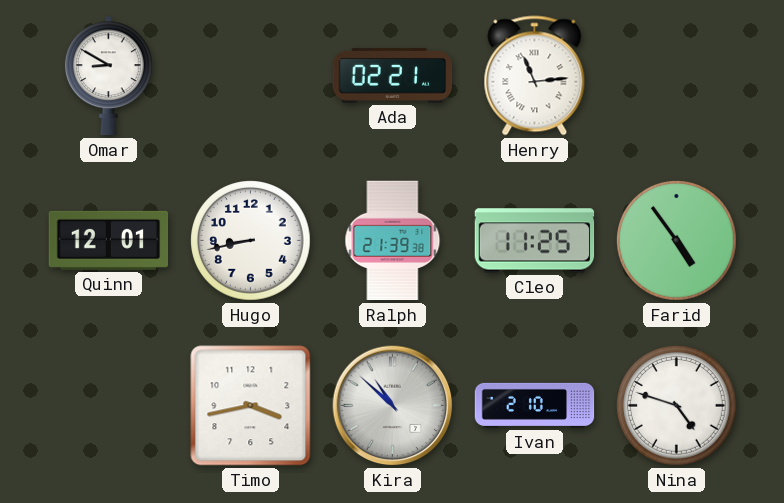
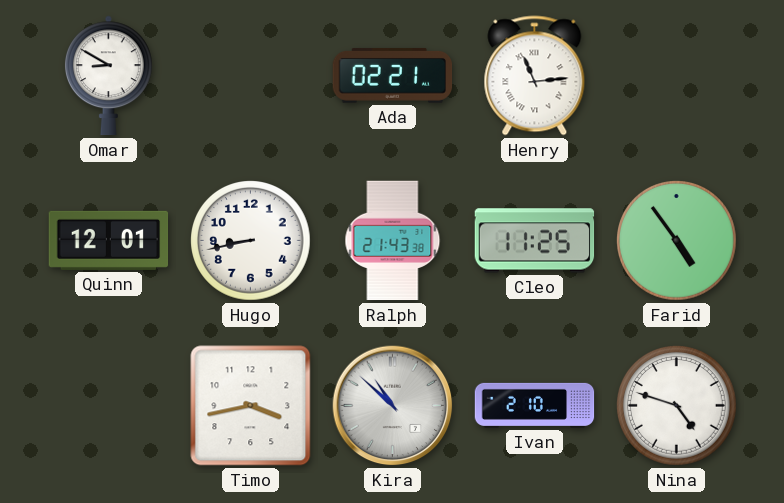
Ralph: 21:39 -> 21:43
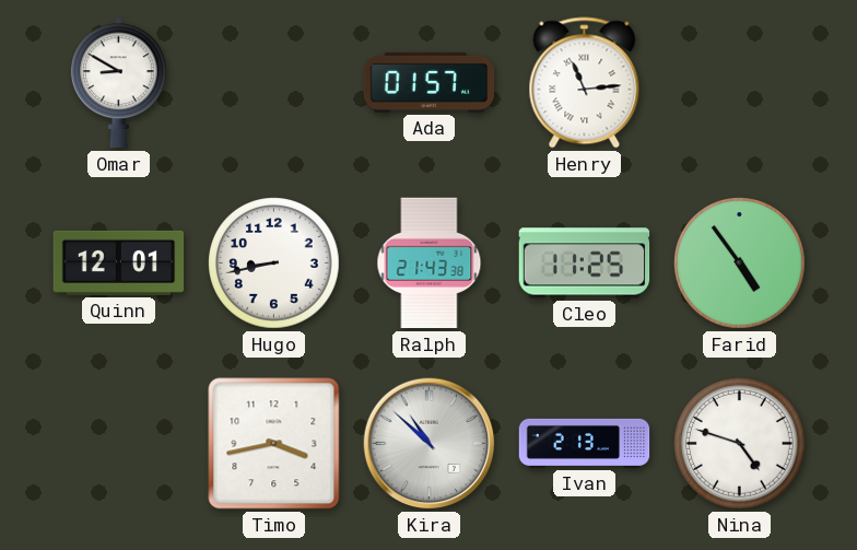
Ada: 02:21 -> 01:57
Ivan: 2:10 -> 2:13
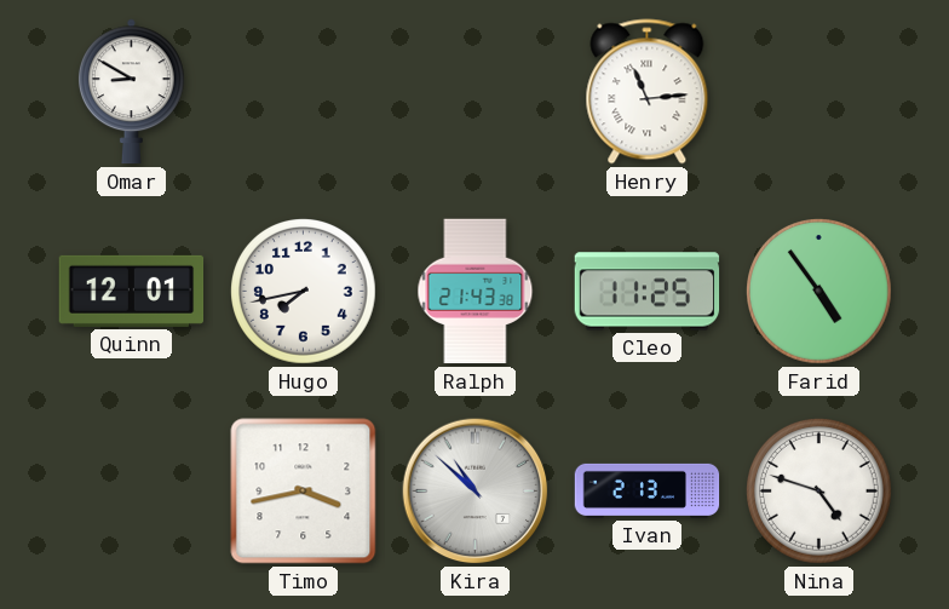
Ada: 01:57 -> none
Hugo: 8:43 -> 7:43
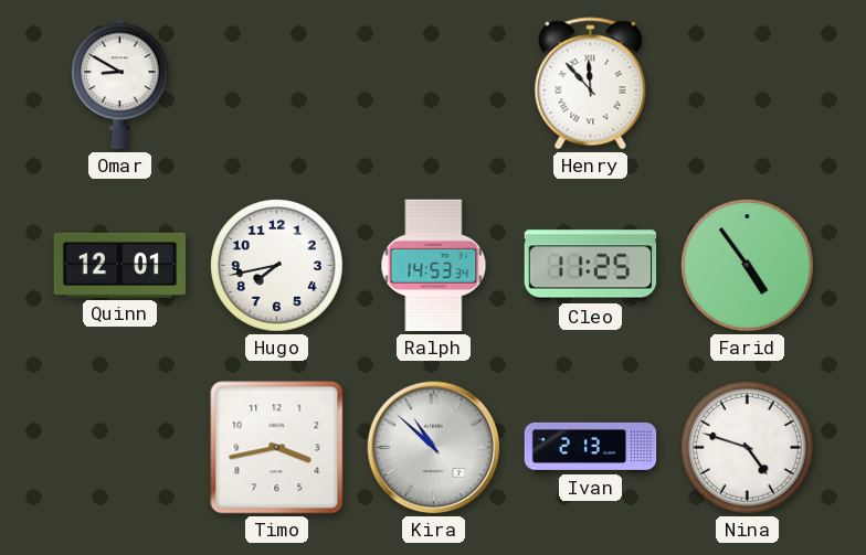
Henry: 11:14 -> 11:53
Ralph: 21:43 -> 14:53
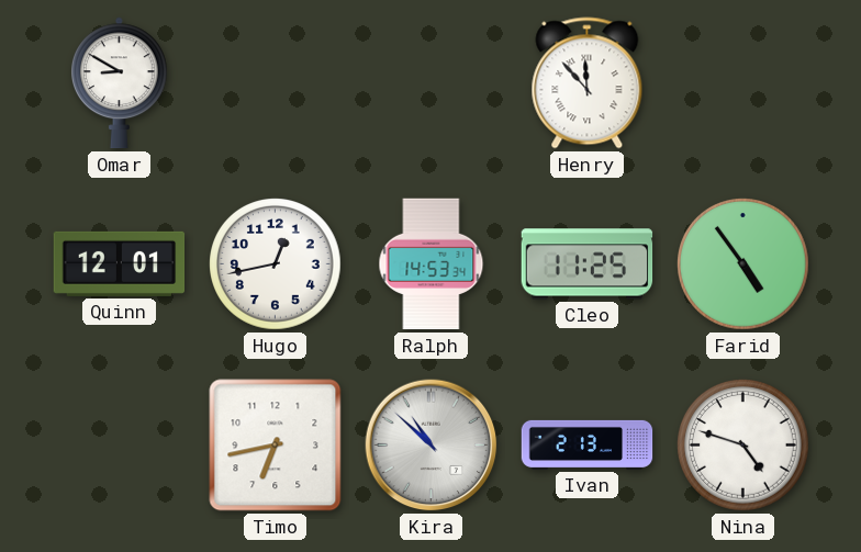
Hugo: 7:43 -> 12:43
Timo: 3:43 -> 6:43
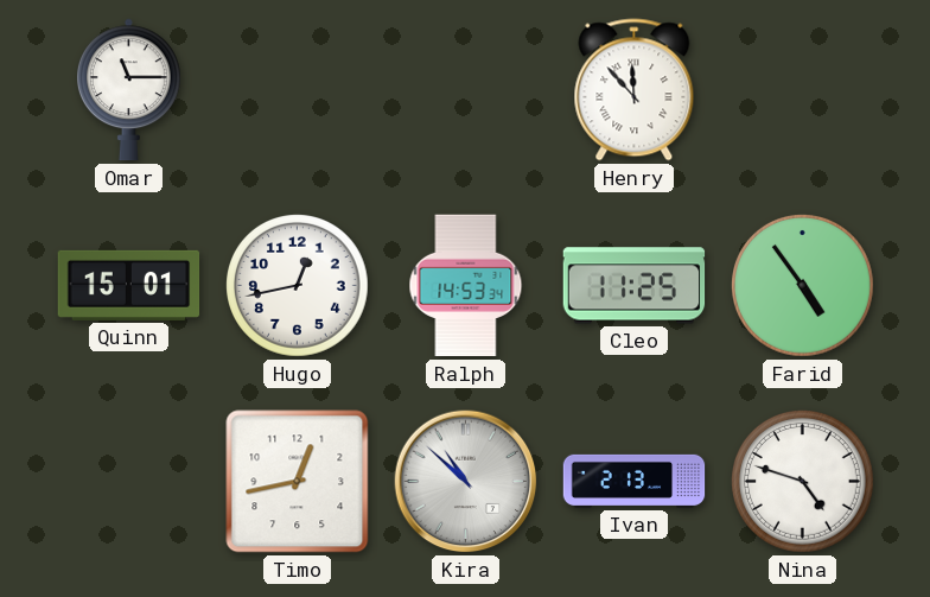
Omar: 8:50 -> 11:15
Quinn: 12:01 -> 15:01
Timo: 6:43 -> 12:43
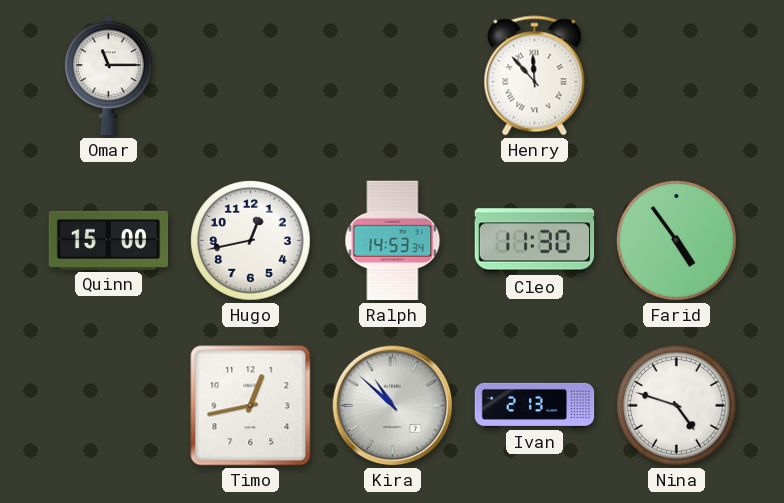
Quinn: 15:01 -> 15:00
Cleo: 11:25 -> 11:30
